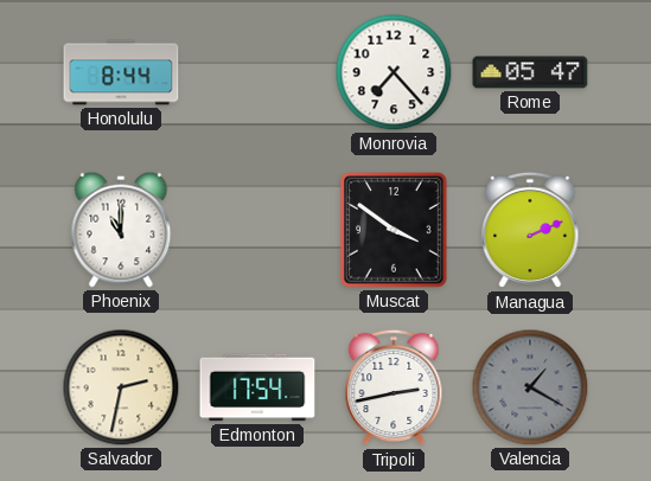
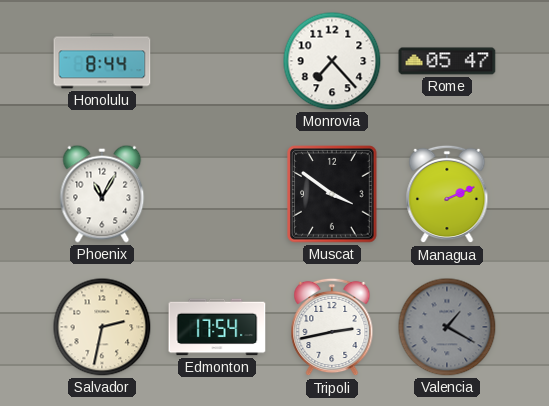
Phoenix: 11:00 -> 11:05
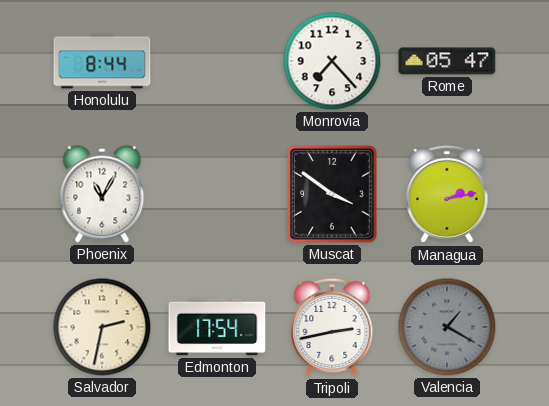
Managua: 2:11 -> 2:13
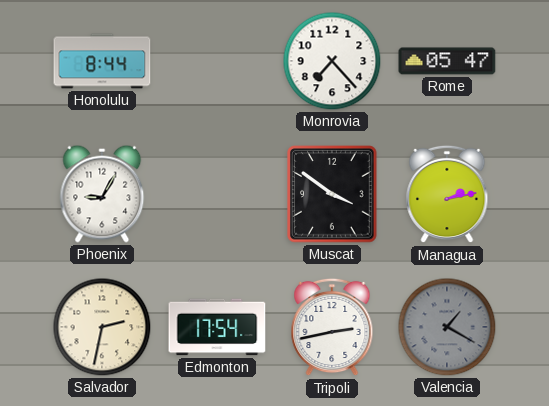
Phoenix: 11:05 -> 9:05
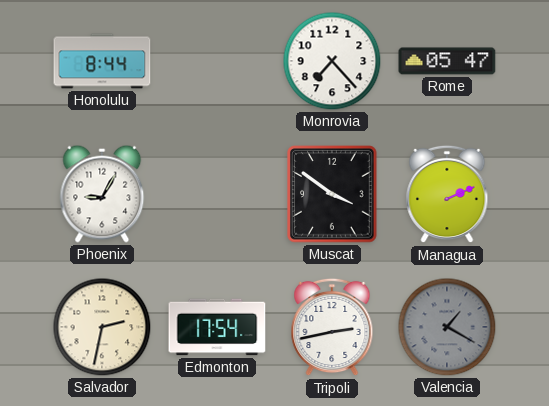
Managua: 2:13 -> 2:11
